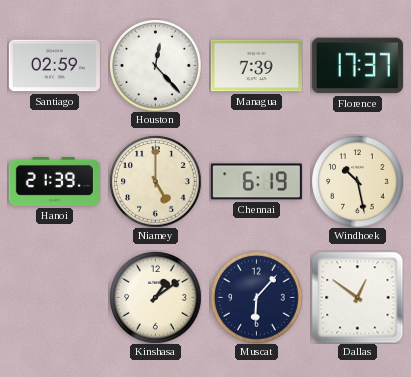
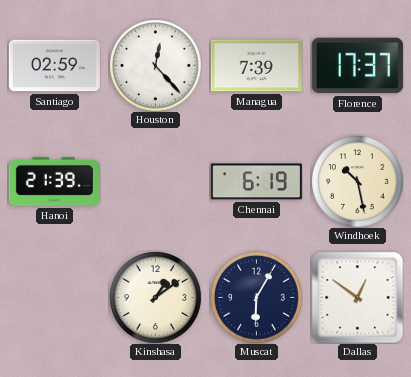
Niamey: 5:00 -> none
Muscat: 6:07 -> 6:05
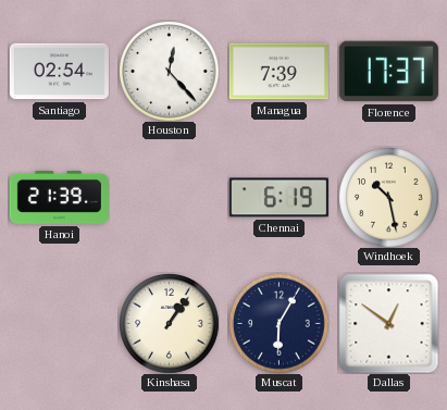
Santiago: 02:59 -> 02:54
Kinshasa: 1:09 -> 1:06
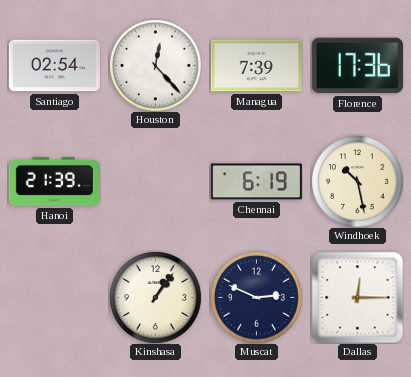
Florence: 17:37 -> 17:36
Muscat: 6:05 -> 2:49
Dallas: 12:51 -> 12:15
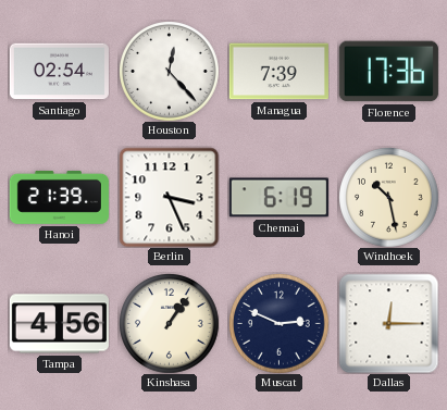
Berlin: none -> 3:26
Tampa: none -> 4:56
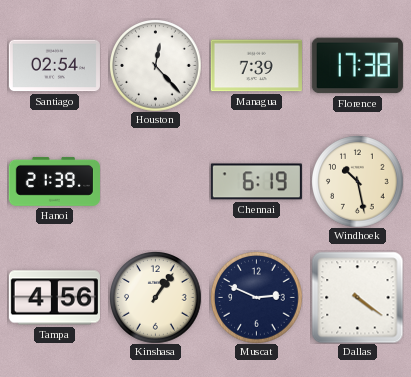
Florence: 17:36 -> 17:38
Berlin: 3:26 -> none
Dallas: 12:15 -> 4:21
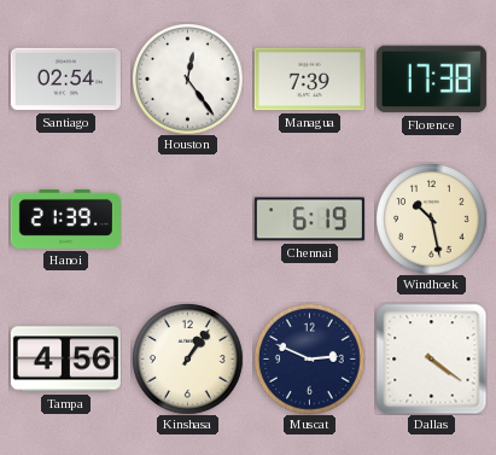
Houston: 12:23 -> 12:24
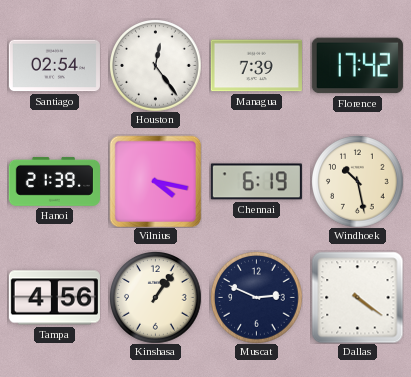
Florence: 17:38 -> 17:42
Vilnius: none -> 4:17
